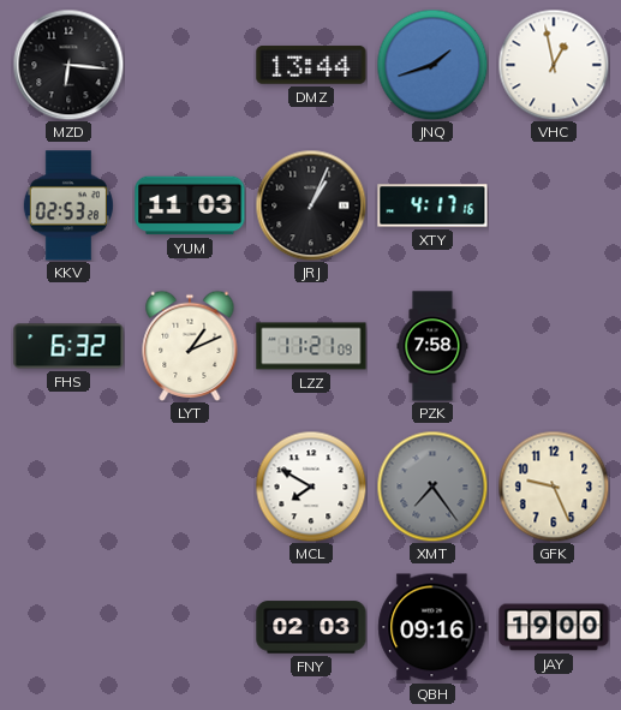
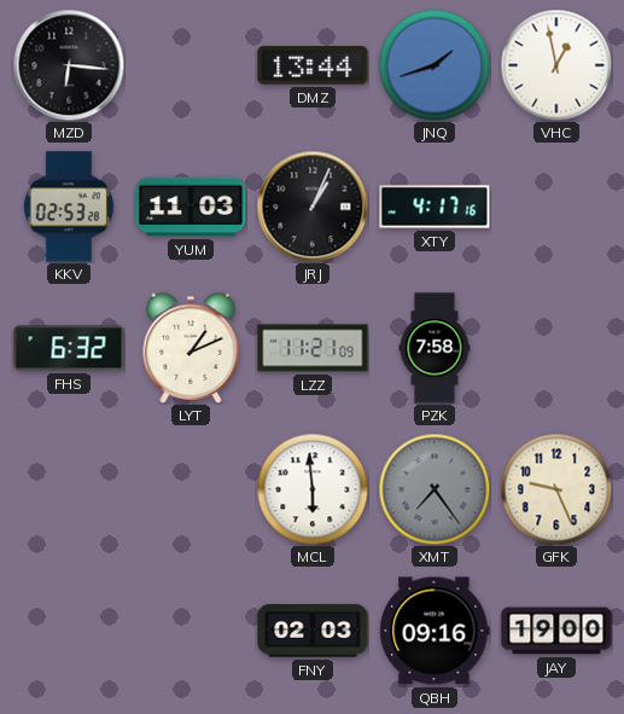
MCL: 7:50 -> 5:59
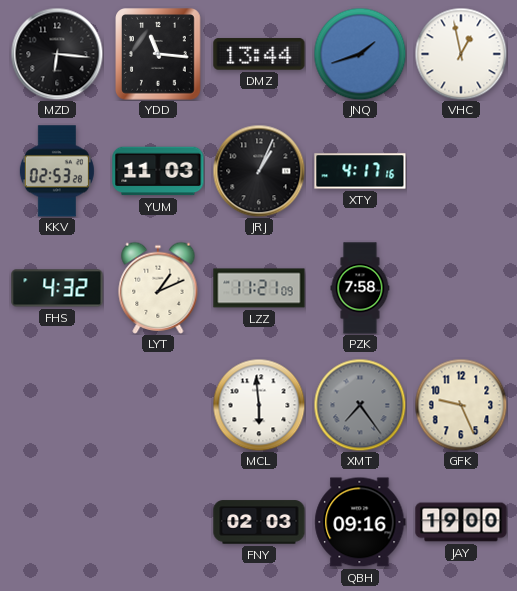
YDD: none -> 11:16
FHS: 6:32 -> 4:32
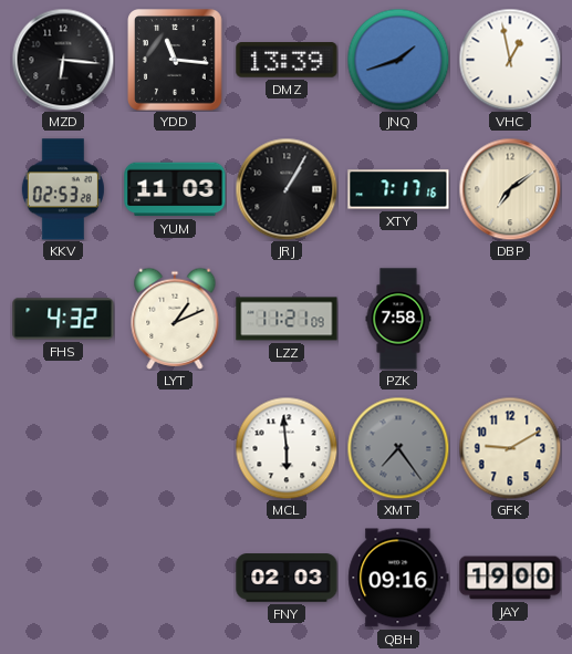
DMZ: 13:44 -> 13:39
JRJ: 1:04 -> 1:05
XTY: 4:17 -> 7:17
DBP: none -> 7:09
GFK: 9:26 -> 9:10
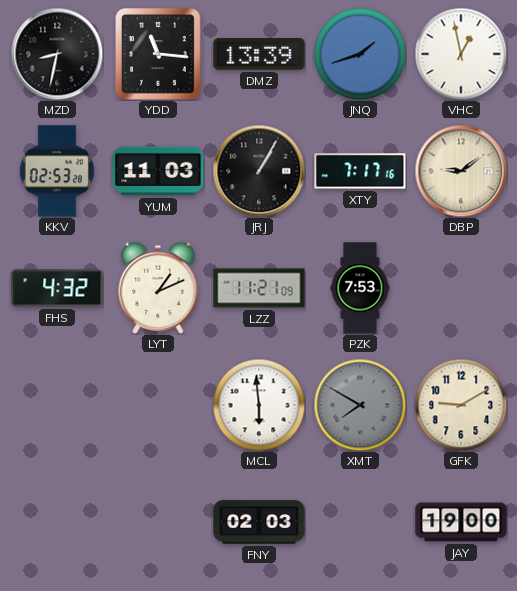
MZD: 6:16 -> 8:32
DBP: 7:09 -> 9:09
PZK: 7:58 -> 7:53
XMT: 7:24 -> 7:50
QBH: 09:16 -> none
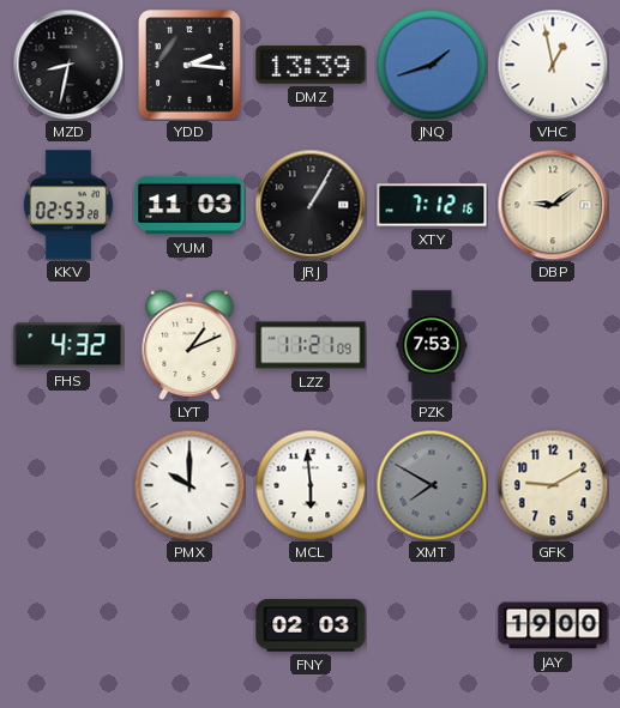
YDD: 11:16 -> 2:16
XTY: 7:17 -> 7:12
PMX: none -> 10:00
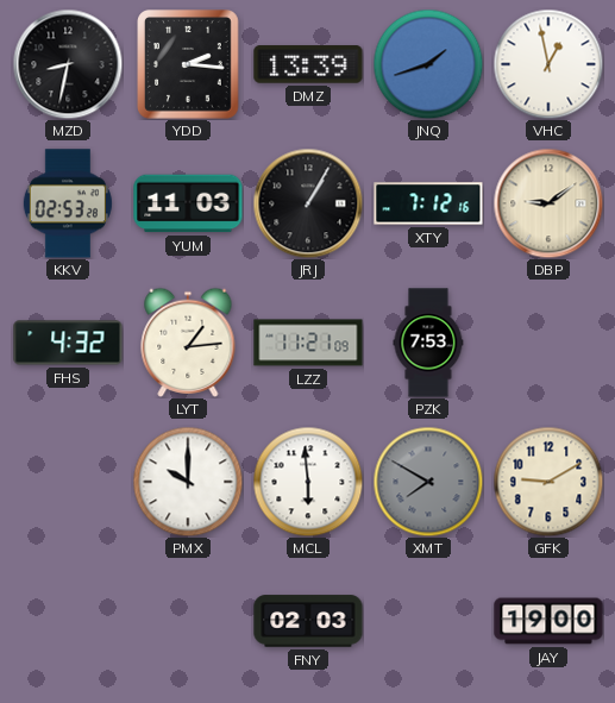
LYT: 1:11 -> 1:14
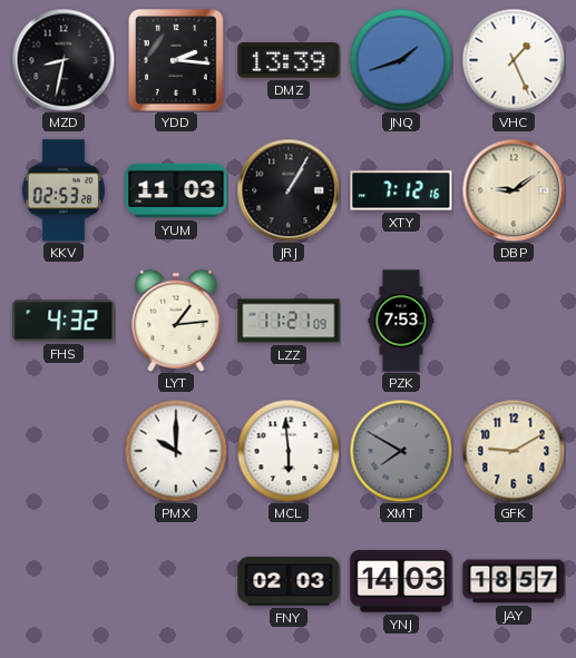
VHC: 12:58 -> 1:26
YNJ: none -> 14:03
JAY: 19:00 -> 18:57
